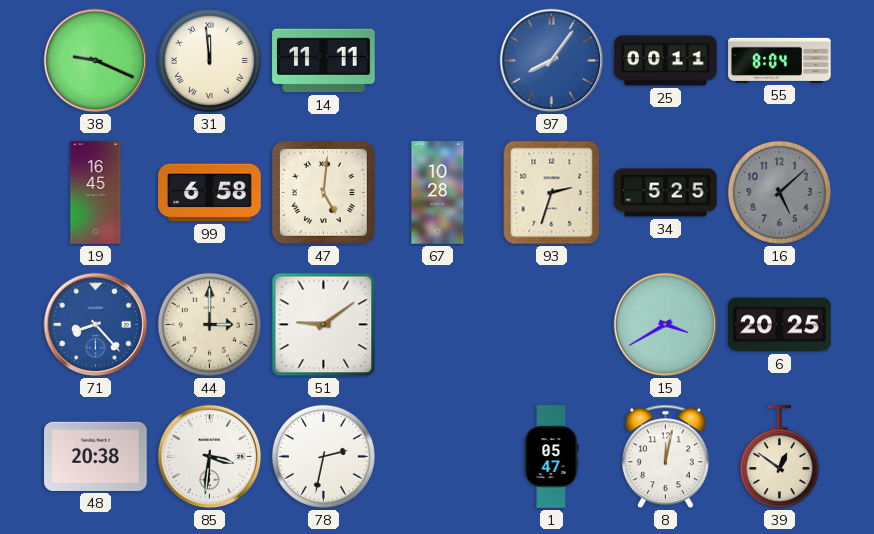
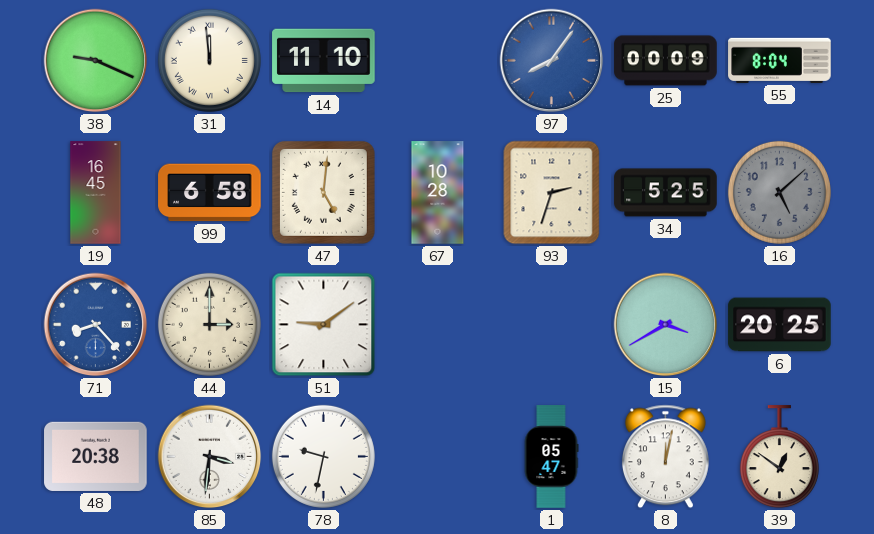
14: 11:11 -> 11:10
25: 00:11 -> 00:09
78: 2:32 -> 9:32
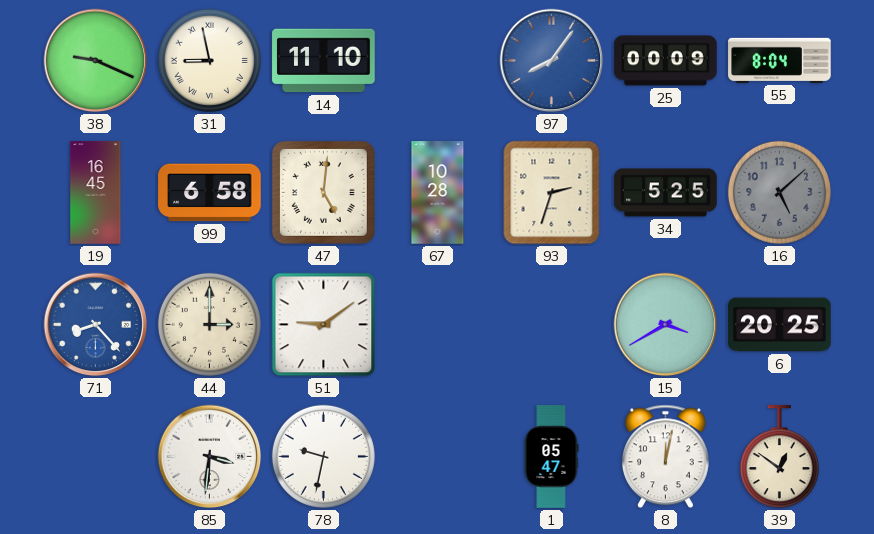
31: 11:59 -> 8:58
48: 20:38 -> none
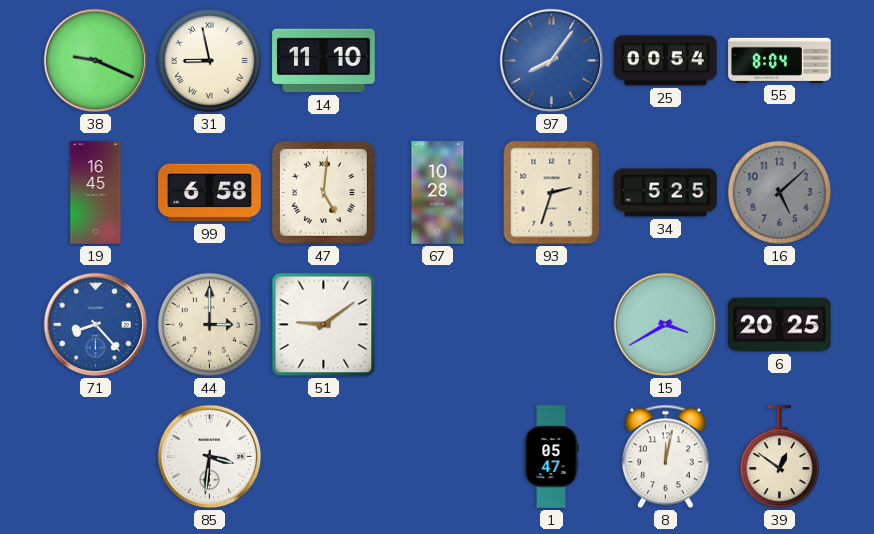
25: 00:09 -> 00:54
78: 9:32 -> none
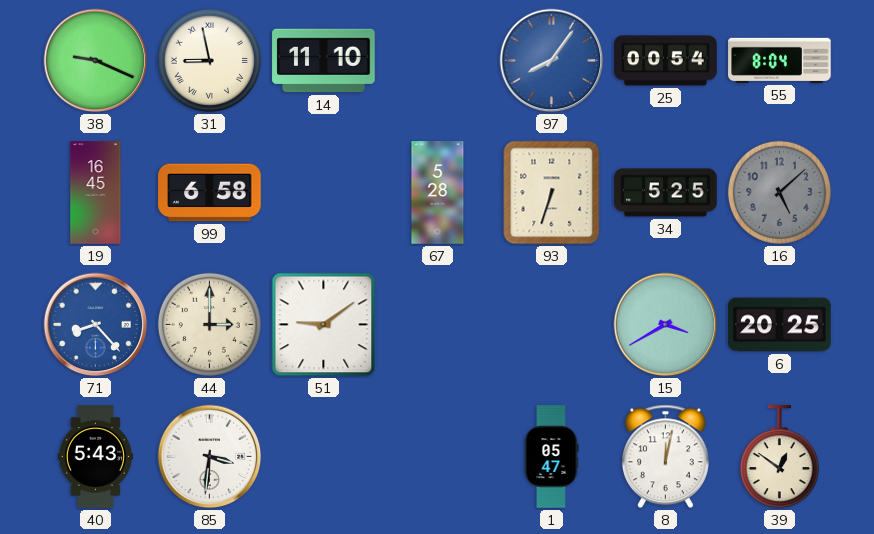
47: 5:01 -> none
67: 10:28 -> 5:28
93: 2:33 -> 6:33
40: none -> 5:43
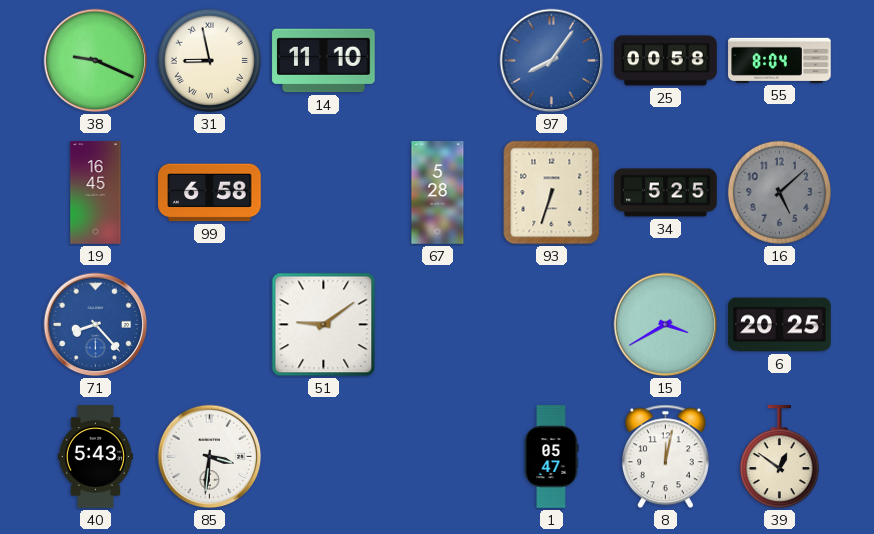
25: 00:54 -> 00:58
44: 3:00 -> none
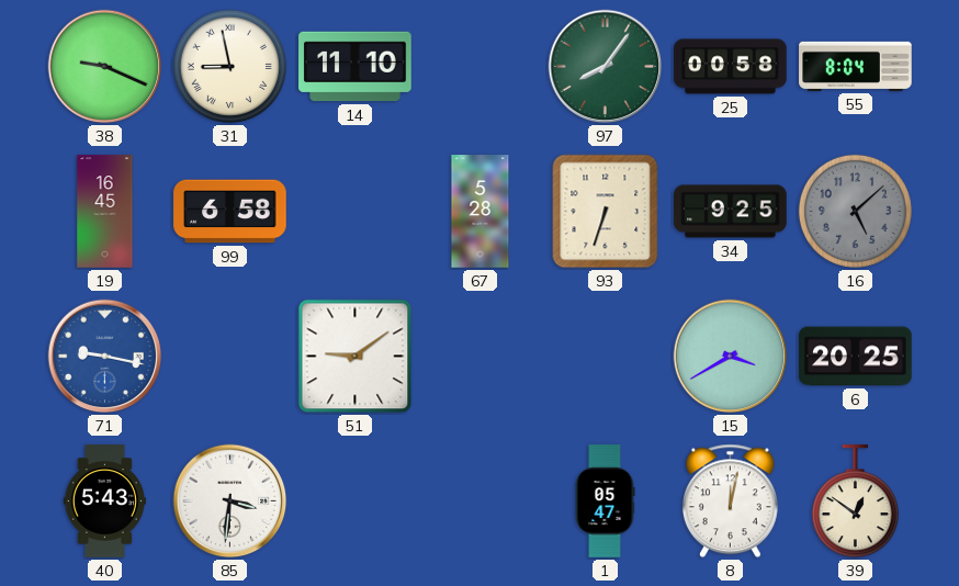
97 dial: blue -> green
34: 5:25 -> 9:25
71: 8:23 -> 9:17
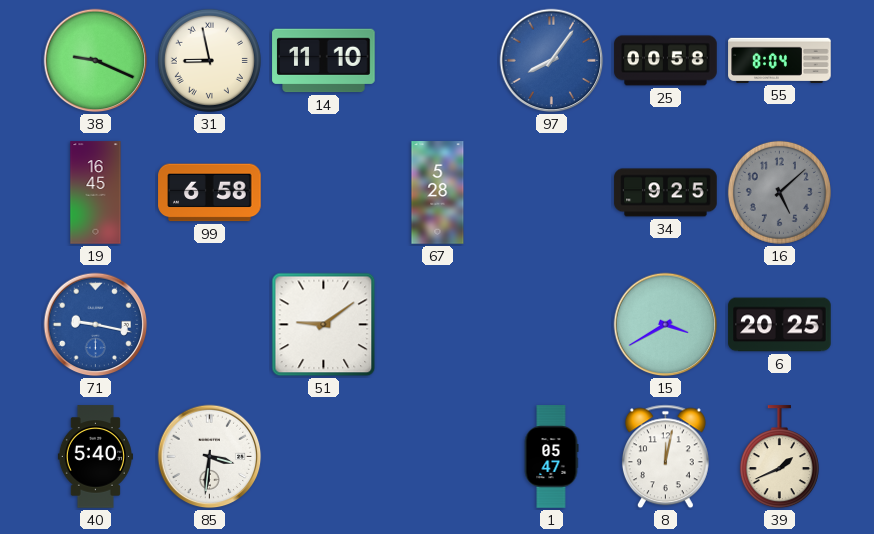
97 dial: green -> blue
93: 6:33 -> none
40: 5:43 -> 5:40
39: 12:51 -> 1:41
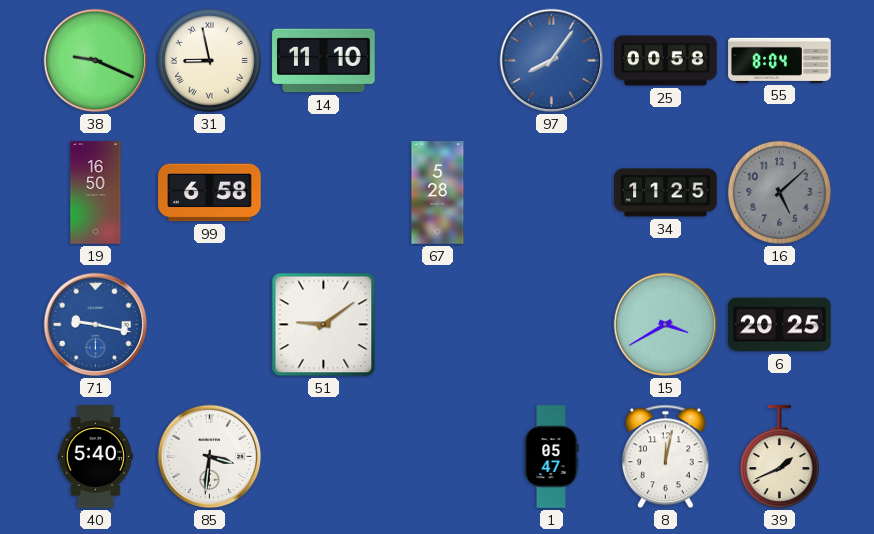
19: 16:45 -> 16:50
34: 9:25 -> 11:25
